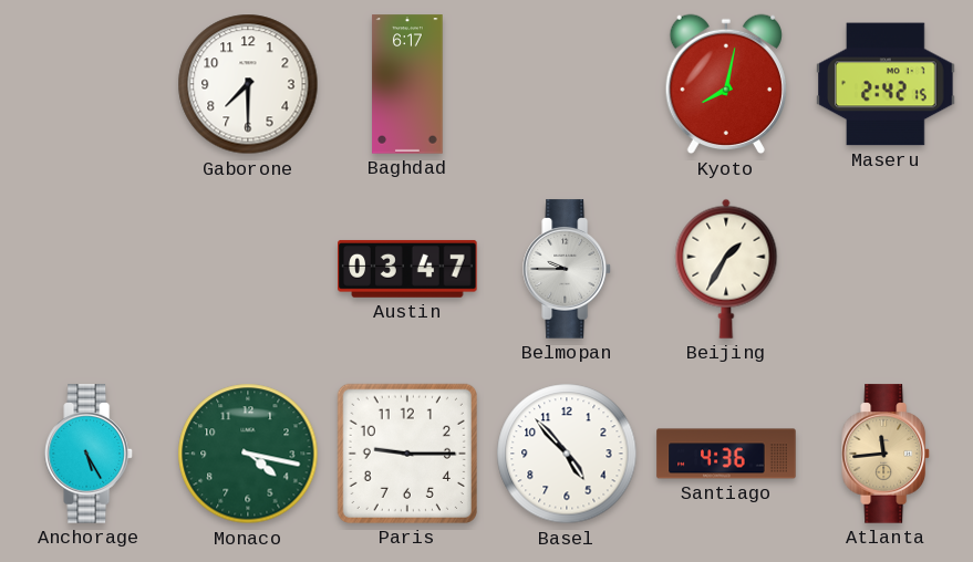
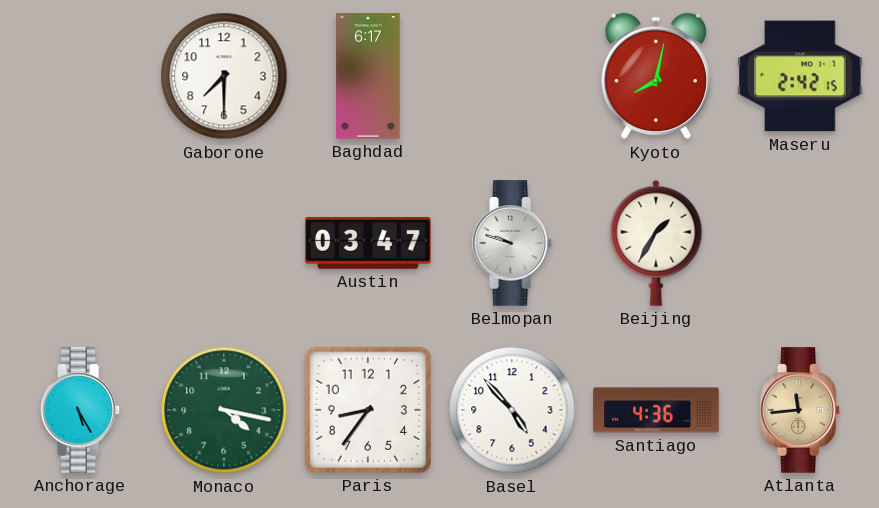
Belmopan: 9:45 -> 9:48
Paris: 9:15 -> 8:36
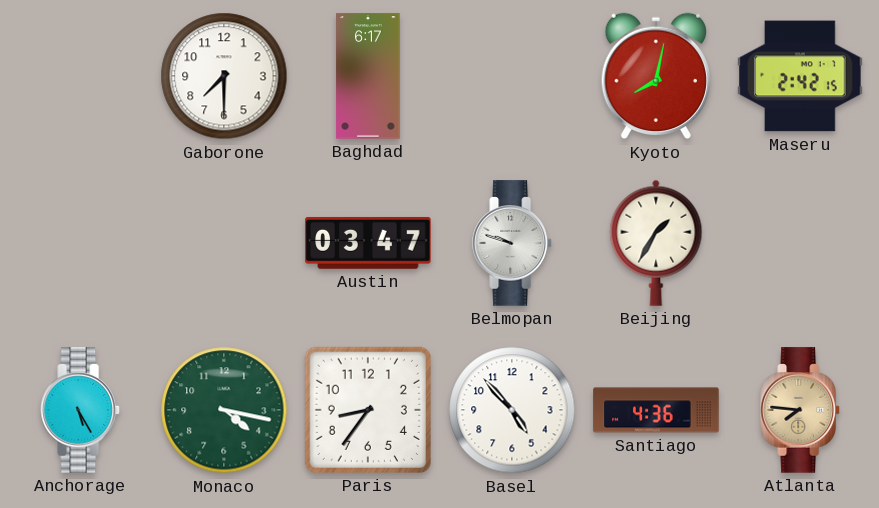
Atlanta: 11:44 -> 7:46
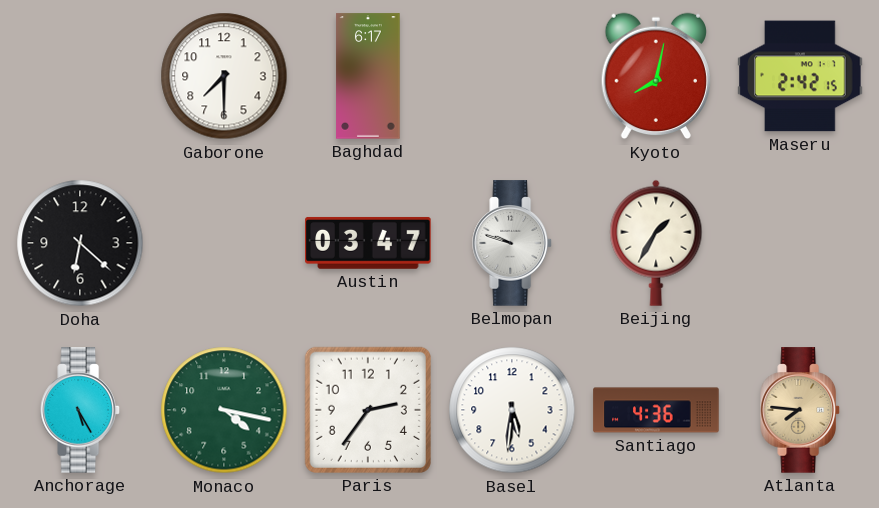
Doha: none -> 6:22
Paris: 8:36 -> 2:36
Basel: 4:53 -> 5:31
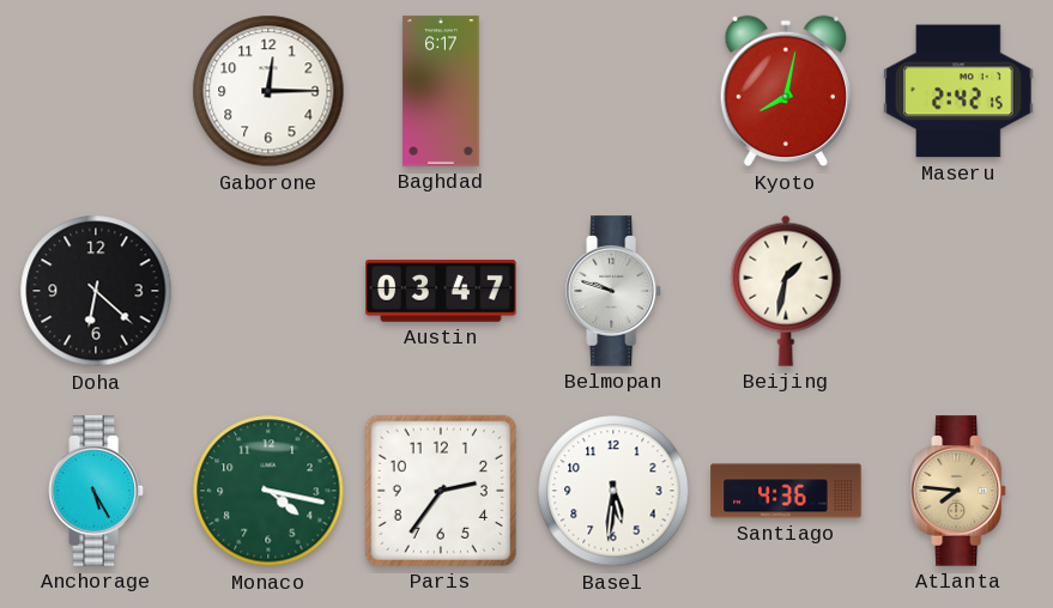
Gaborone: 7:30 -> 12:15
Beijing: 1:35 -> 1:32
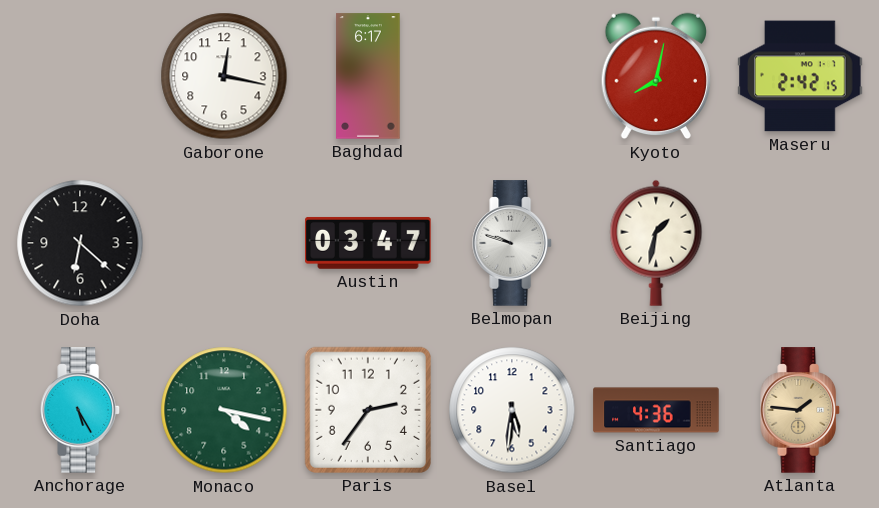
Gaborone: 12:15 -> 12:17
Atlanta: 7:46 -> 1:46
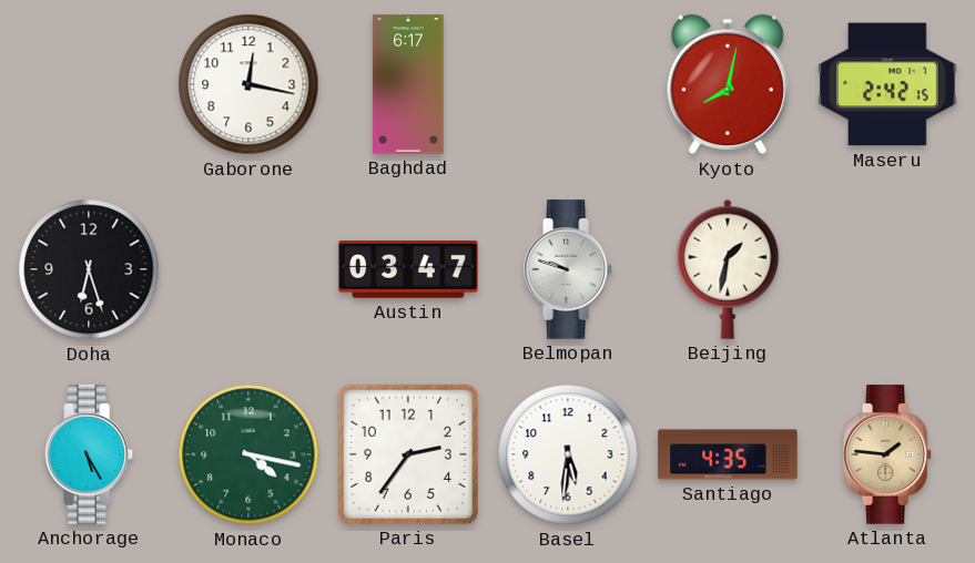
Doha: 6:22 -> 6:27
Santiago: 4:36 -> 4:35
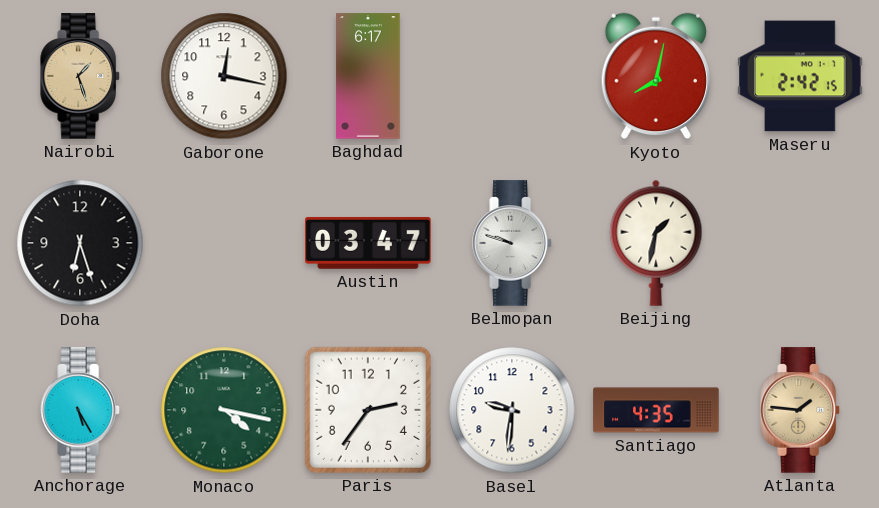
Nairobi: none -> 1:27
Basel: 5:31 -> 9:31
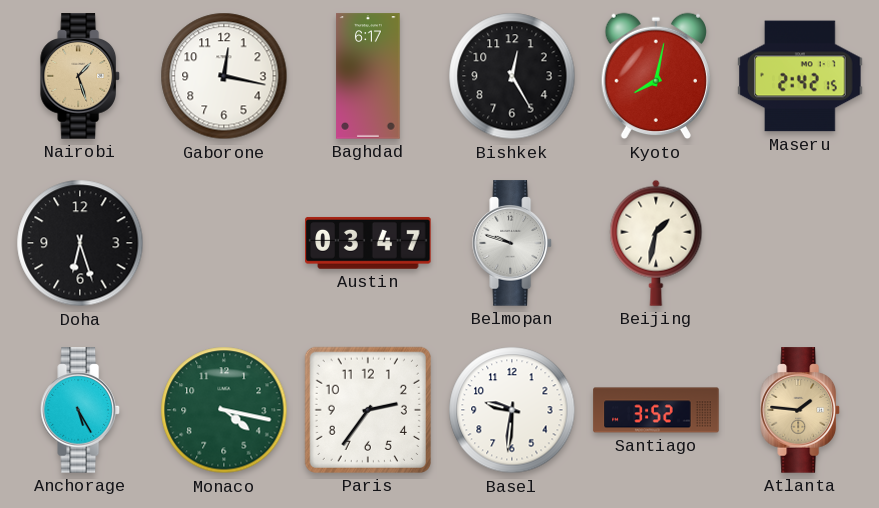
Bishkek: none -> 12:25
Santiago: 4:35 -> 3:52
